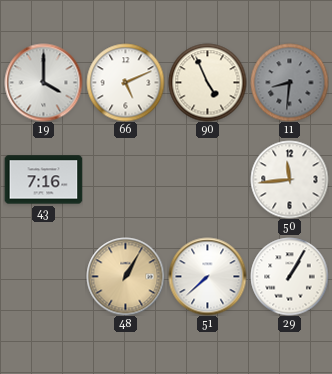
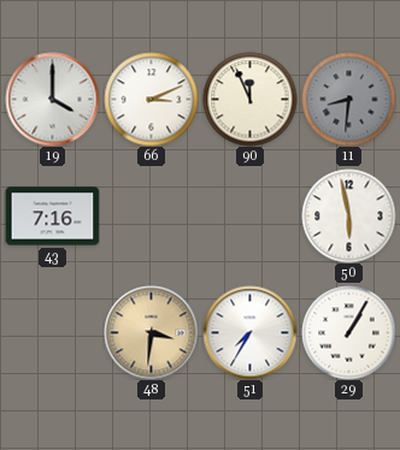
66: 5:11 -> 3:11
90: 4:56 -> 11:56
50: 11:44 -> 5:58
48: 1:05 -> 3:31
51: 7:38 -> 7:35
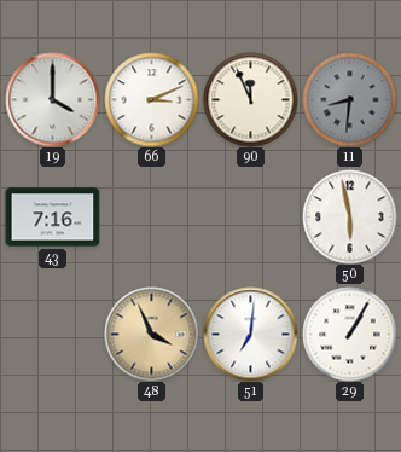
48: 3:31 -> 3:56
51: 7:35 -> 7:01
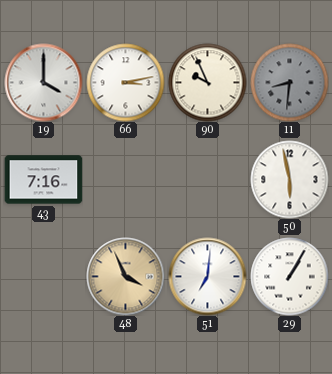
66: 3:11 -> 3:13
90: 11:56 -> 9:56
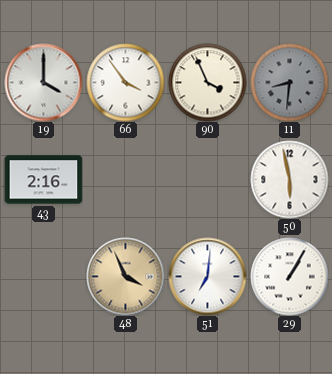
66: 3:13 -> 3:54
90: 9:56 -> 3:56
43: 7:16 -> 2:16
